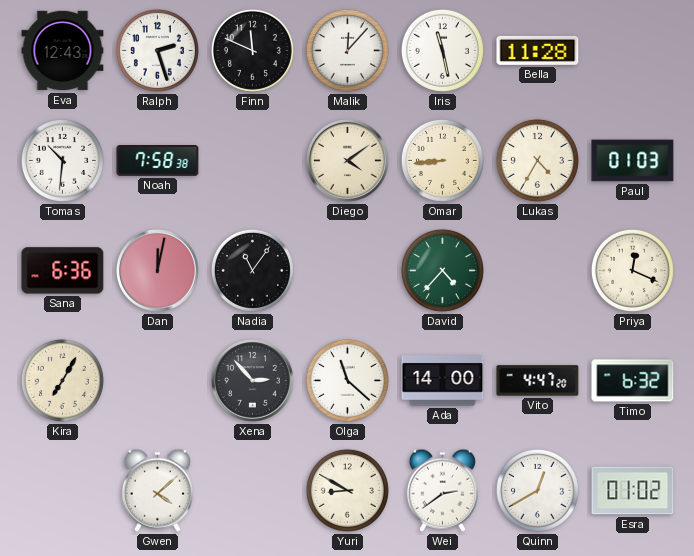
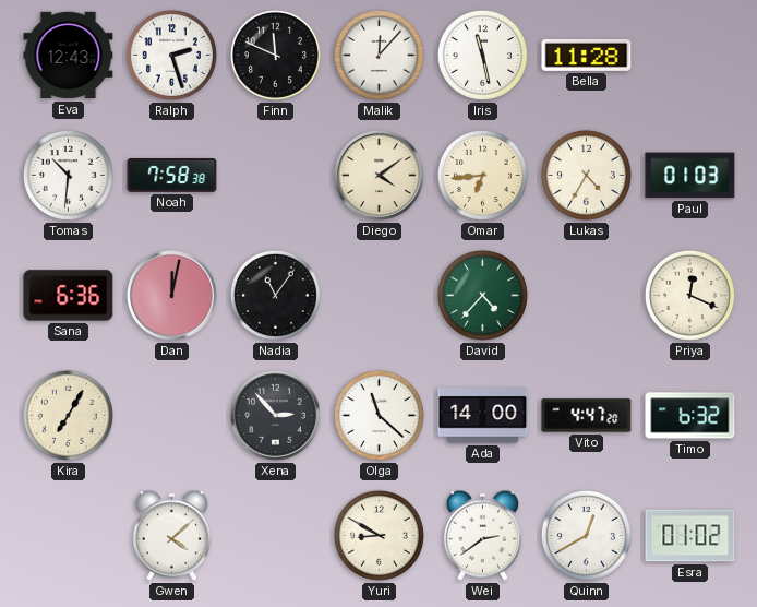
Omar: 8:44 -> 6:44
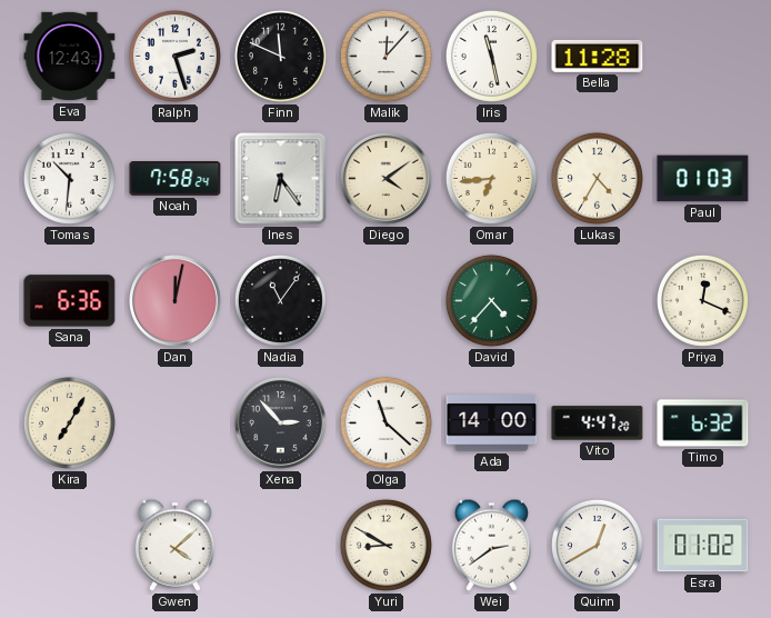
Noah: 7:58:38 -> 7:58:24
Ines: none -> 6:24
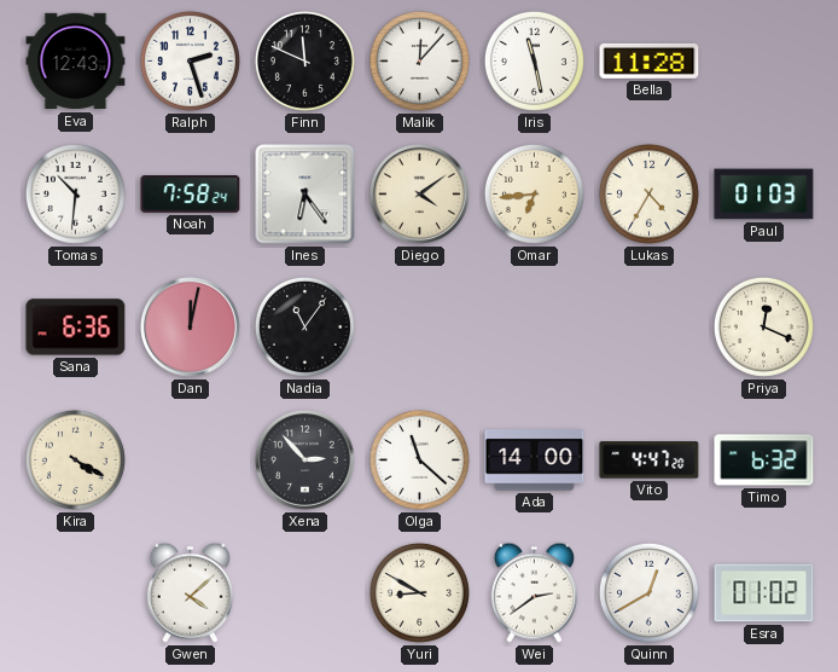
David: 4:37 -> none
Kira: 7:05 -> 4:20
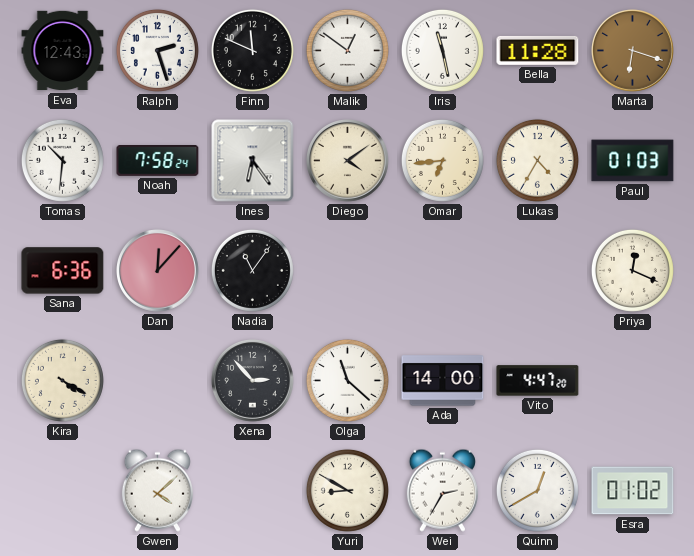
Malik: 12:07 -> 12:51
Marta: none -> 6:18
Dan: 12:02 -> 12:07
Timo: 6:32 -> none
Wei: 2:39 -> 2:35
